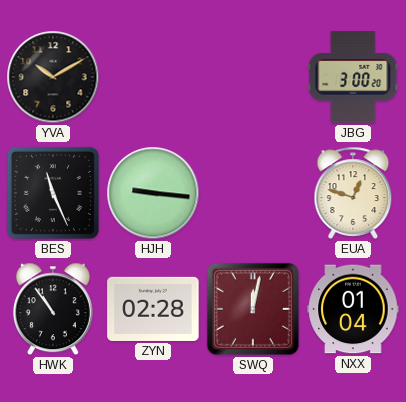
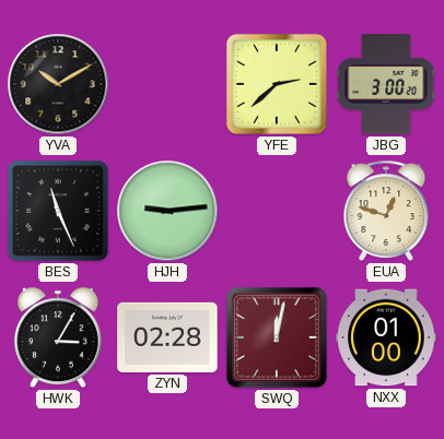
YFE: none -> 2:38
HJH: 9:16 -> 9:14
HWK: 10:54 -> 3:05
NXX: 01:04 -> 01:00
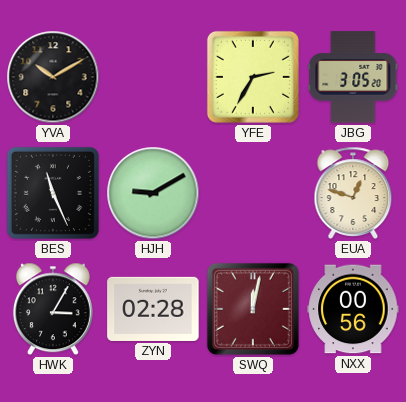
YFE: 2:38 -> 2:35
JBG: 3:00 -> 3:05
HJH: 9:14 -> 9:10
NXX: 01:00 -> 00:56
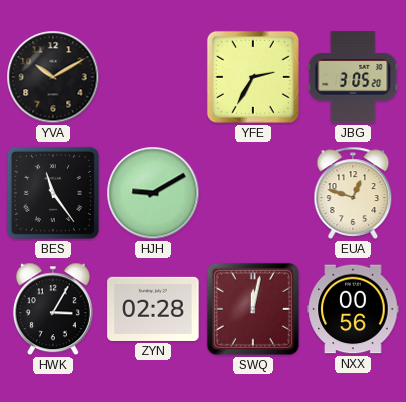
BES: 11:26 -> 11:24
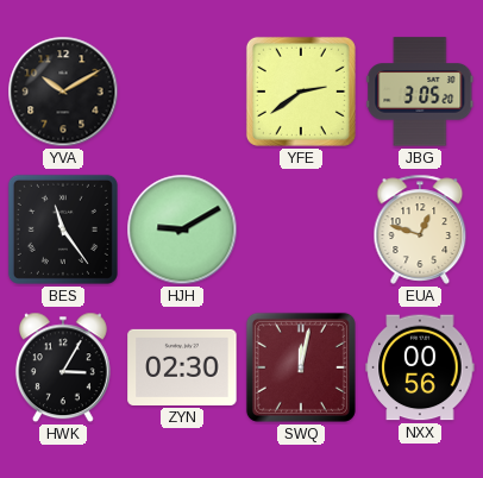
YFE: 2:35 -> 2:39
ZYN: 02:28 -> 02:30
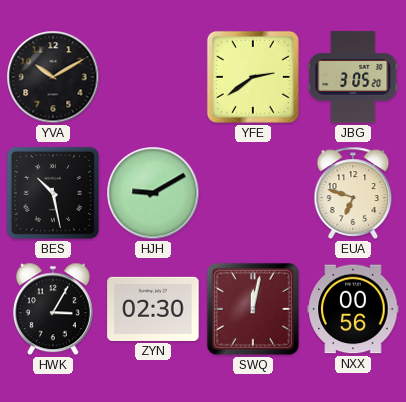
BES: 11:24 -> 10:28
EUA: 12:48 -> 6:48
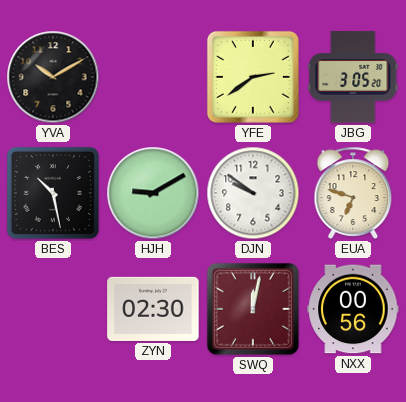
DJN: none -> 9:51
HWK: 3:05 -> none
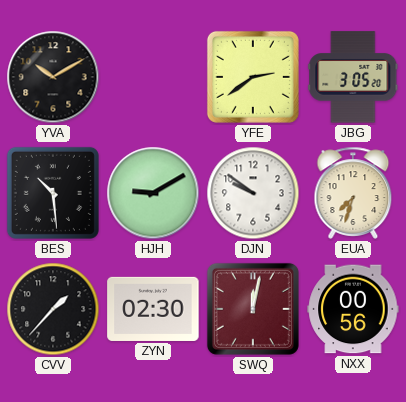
BES: 10:28 -> 10:29
EUA: 6:48 -> 7:33
CVV: none -> 1:37
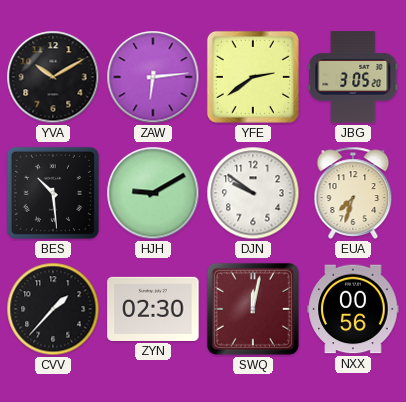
ZAW: none -> 6:14
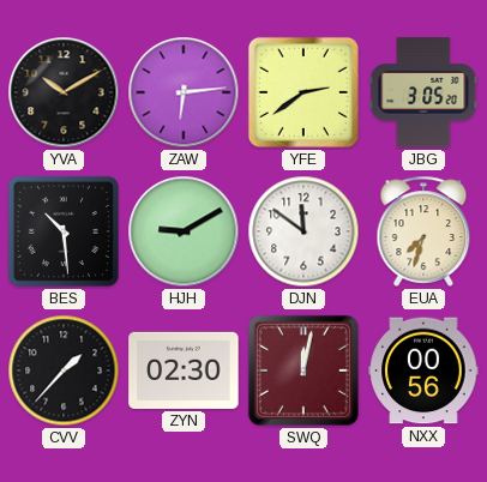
DJN: 9:51 -> 11:51
